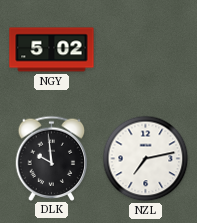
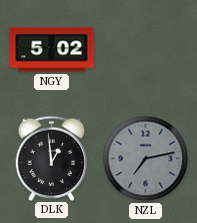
DLK: 9:59 -> 12:59
NZL dial: white -> grey
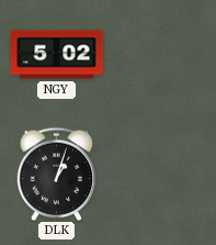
DLK: 12:59 -> 1:03
NZL: 7:13 -> none
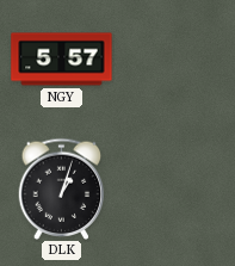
NGY: 5:02 -> 5:57
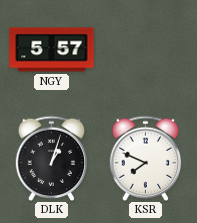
KSR: none -> 7:49
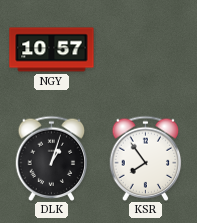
NGY: 5:57 -> 10:57
KSR: 7:49 -> 7:54
